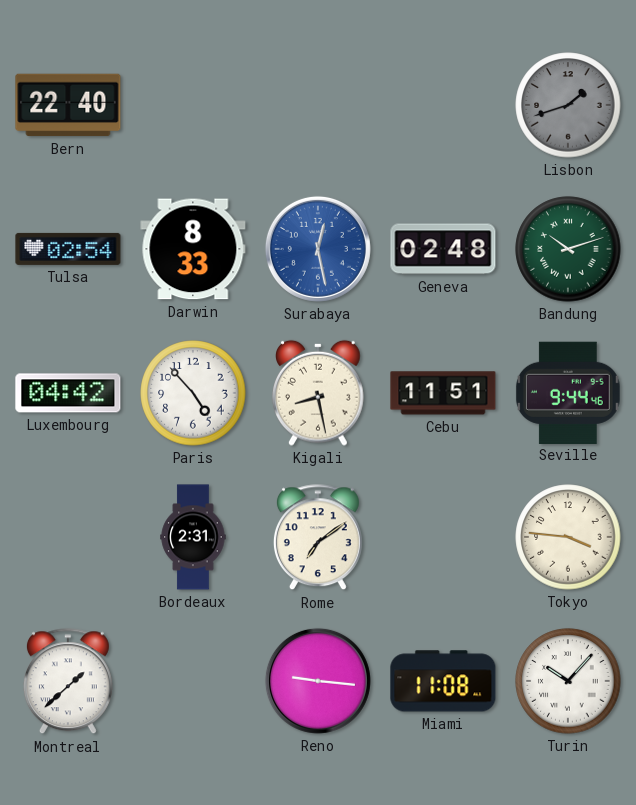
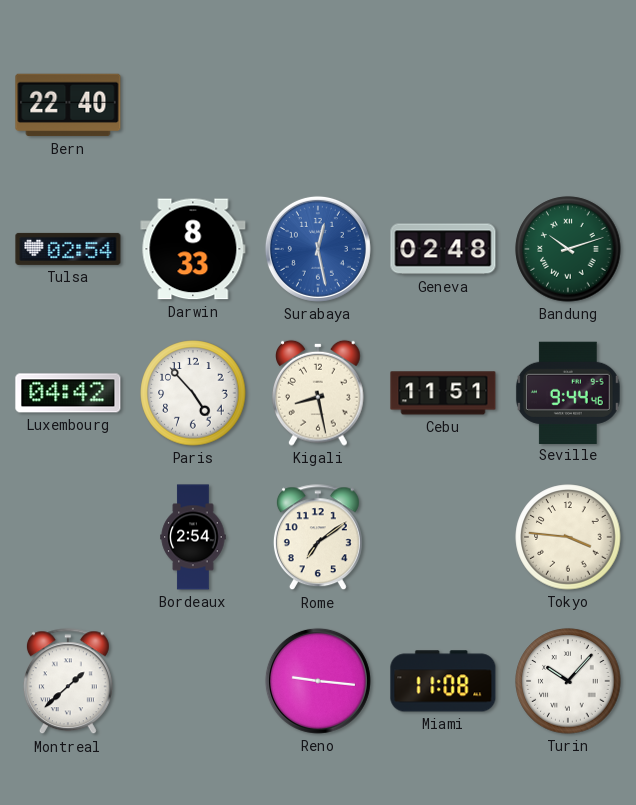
Lisbon: 1:42 -> none
Bordeaux: 2:31 -> 2:54
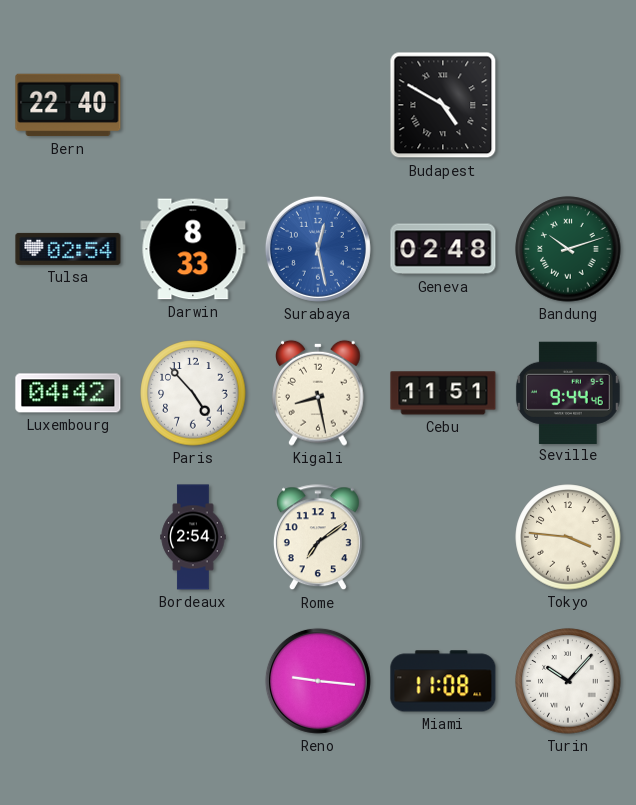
Budapest: none -> 4:50
Montreal: 1:38 -> none
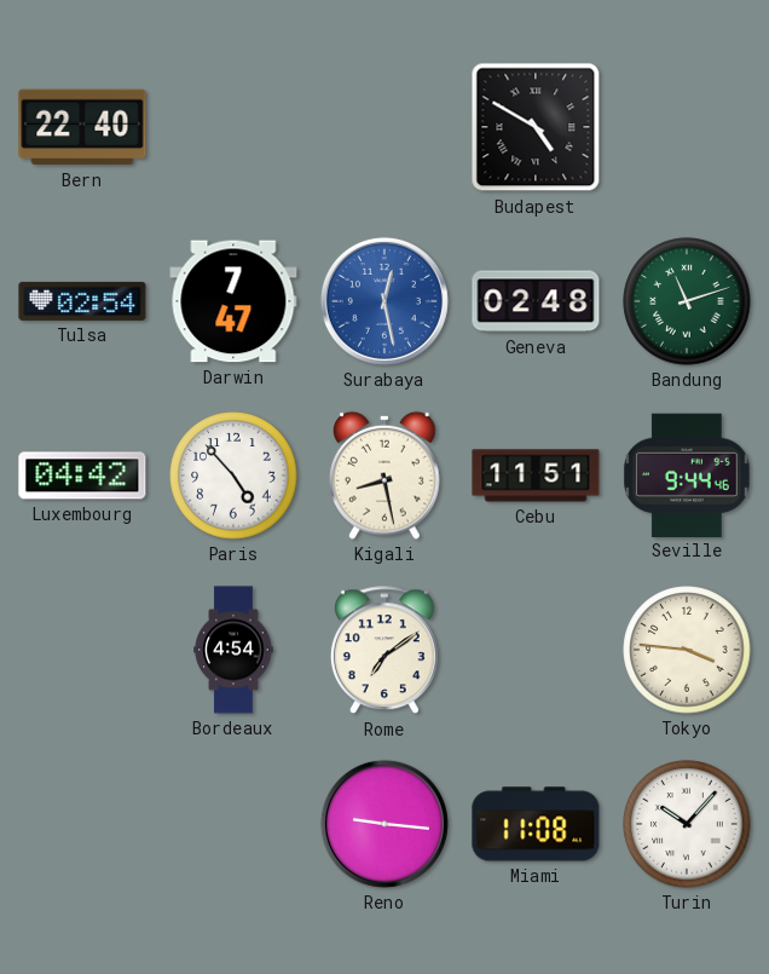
Darwin: 8:33 -> 7:47
Bandung: 10:12 -> 11:12
Bordeaux: 2:54 -> 4:54
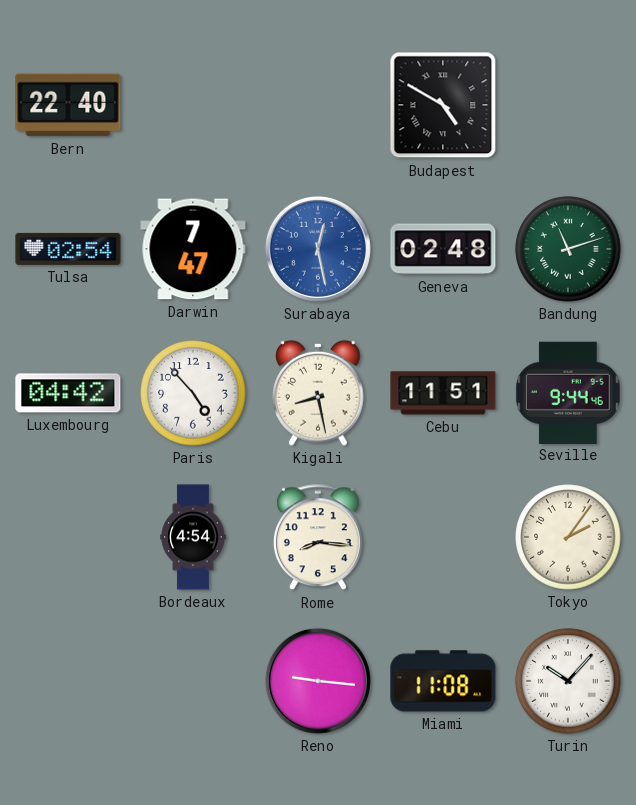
Rome: 7:09 -> 8:16
Tokyo: 3:46 -> 2:06
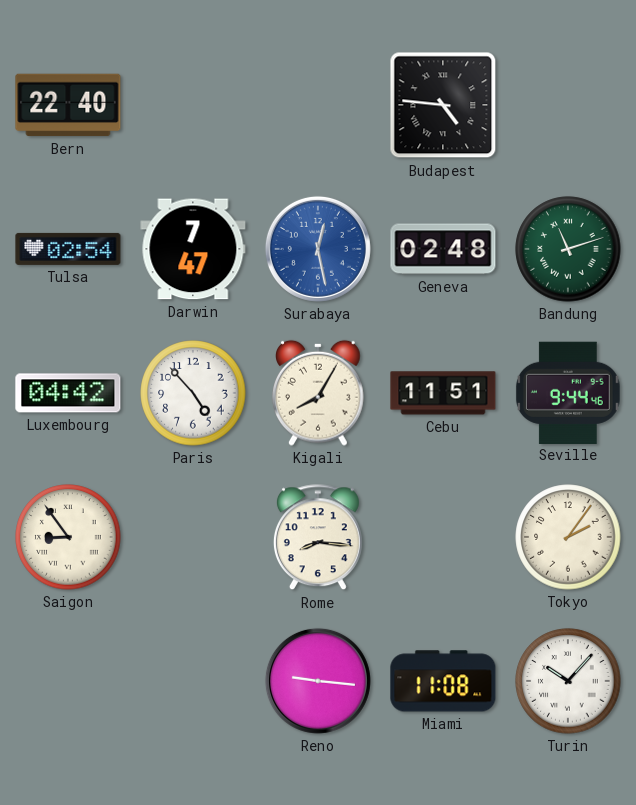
Budapest: 4:50 -> 4:46
Kigali: 8:28 -> 8:05
Saigon: none -> 8:54
Bordeaux: 4:54 -> none
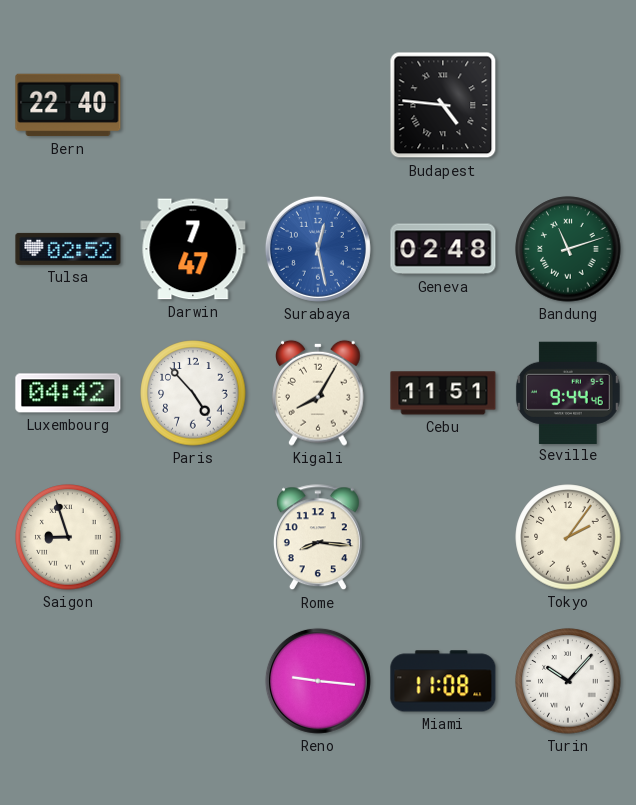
Tulsa: 02:54 -> 02:52
Saigon: 8:54 -> 8:57
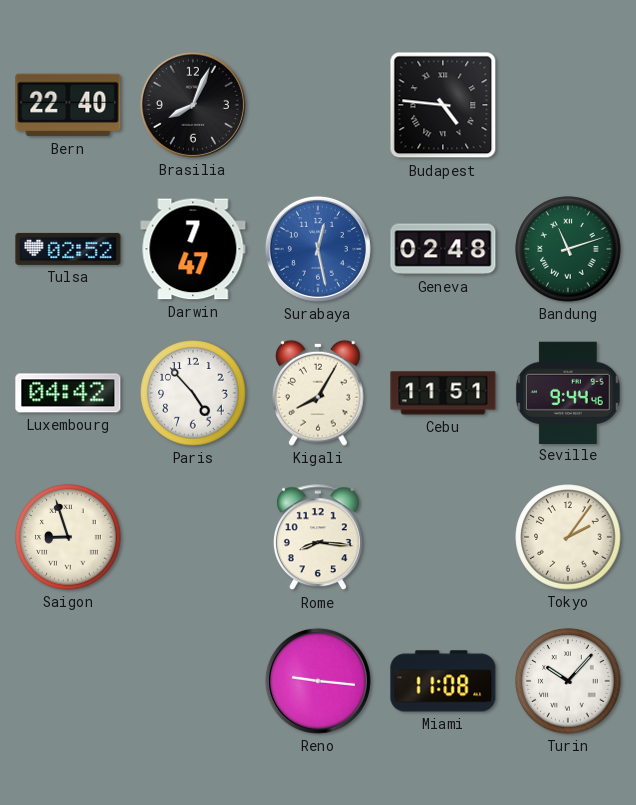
Brasilia: none -> 8:04
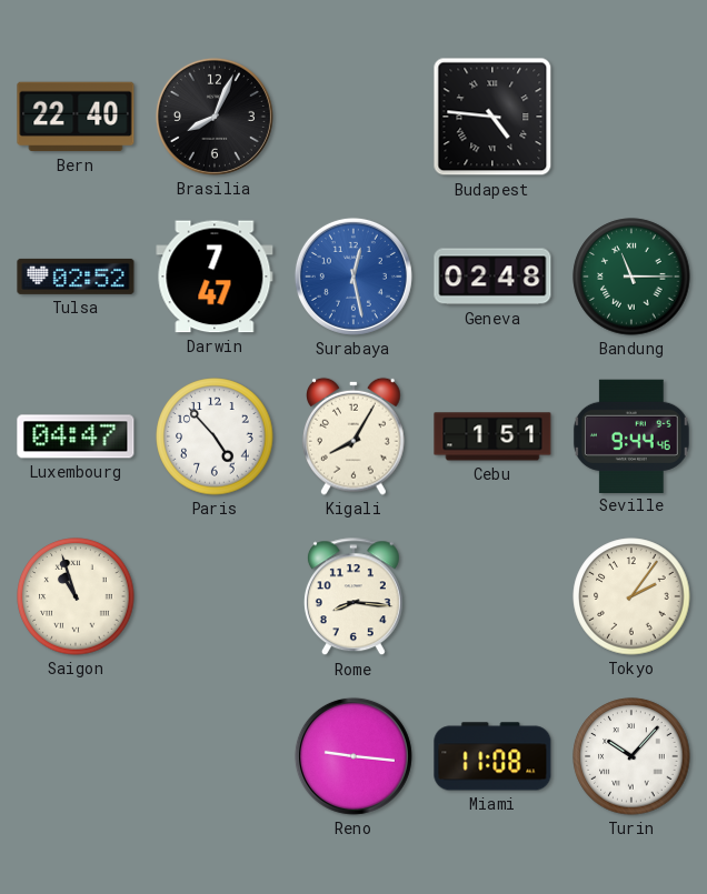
Bandung: 11:12 -> 11:15
Luxembourg: 04:42 -> 04:47
Cebu: 11:51 -> 1:51
Saigon: 8:57 -> 10:57
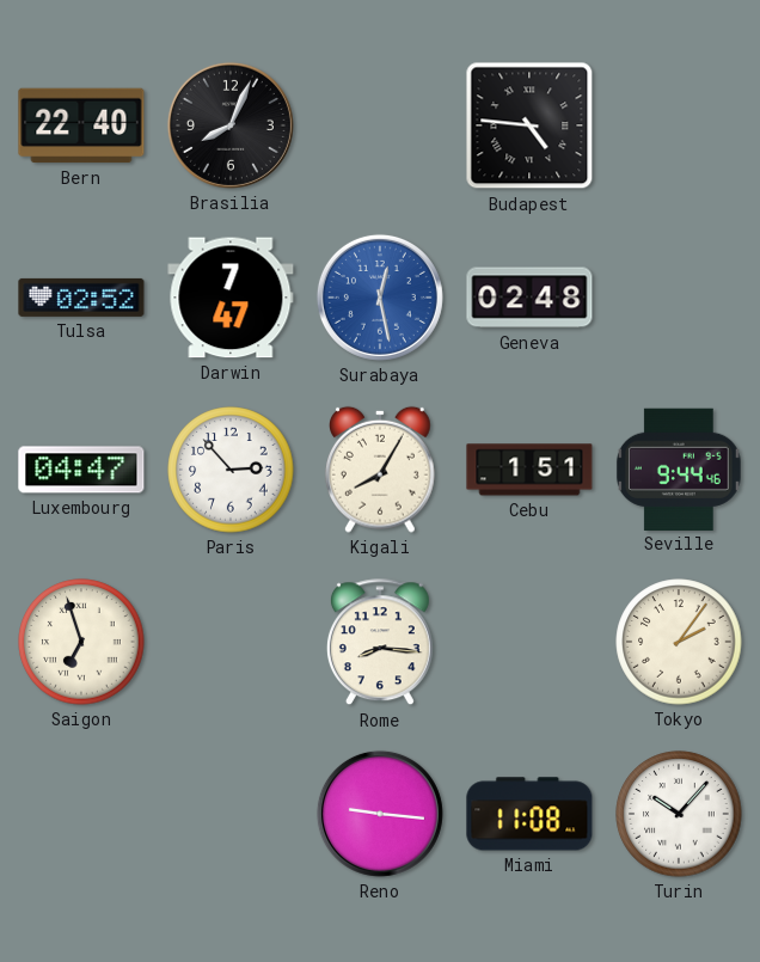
Bandung: 11:15 -> none
Paris: 4:53 -> 2:53
Saigon: 10:57 -> 6:57
